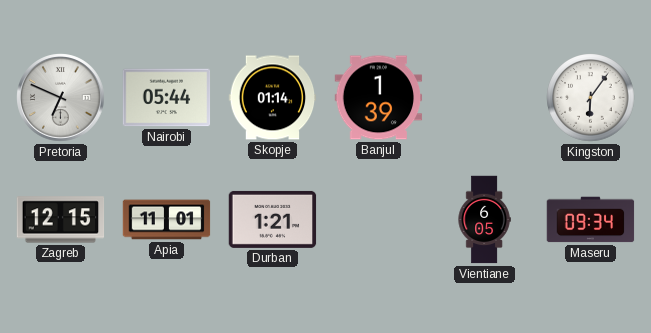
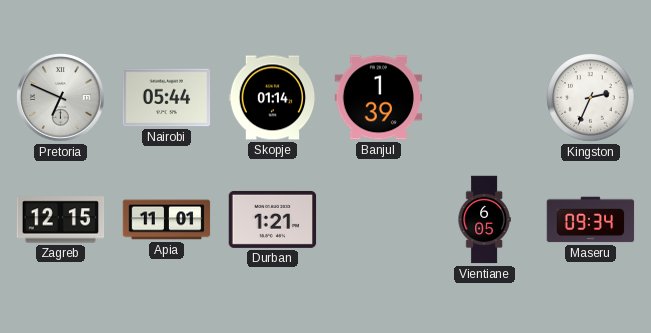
Kingston: 6:06 -> 2:34
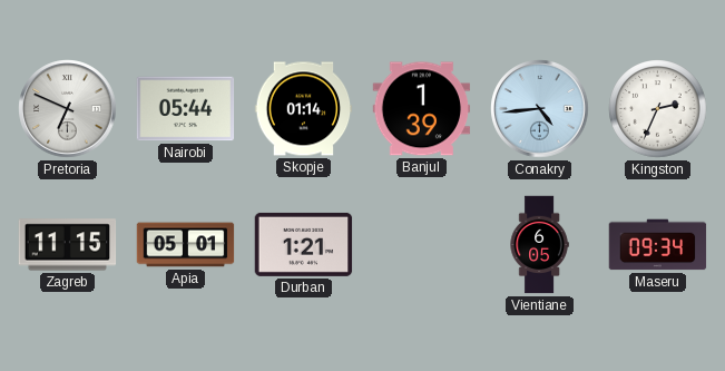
Conakry: none -> 4:44
Zagreb: 12:15 -> 11:15
Apia: 11:01 -> 05:01
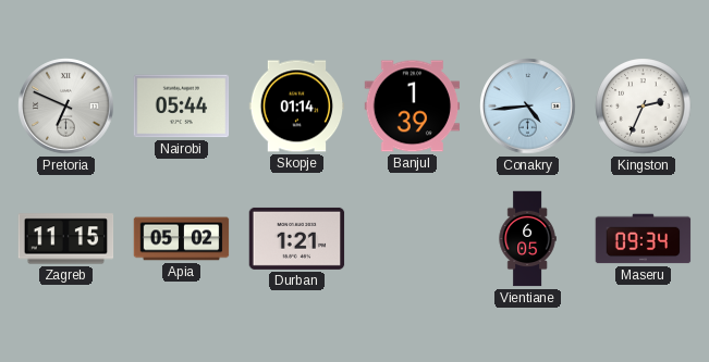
Apia: 05:01 -> 05:02
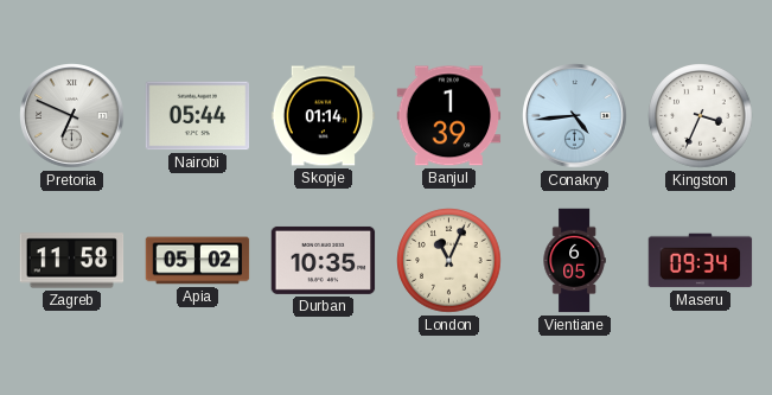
Kingston: 2:34 -> 3:34
Zagreb: 11:15 -> 11:58
Durban: 1:21 -> 10:35
London: none -> 11:04
